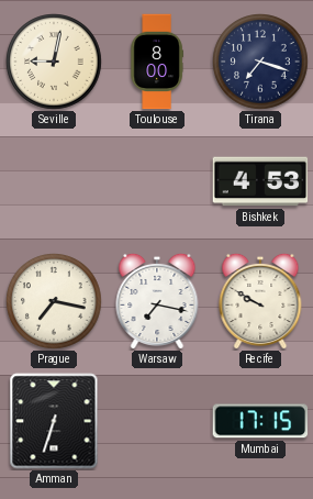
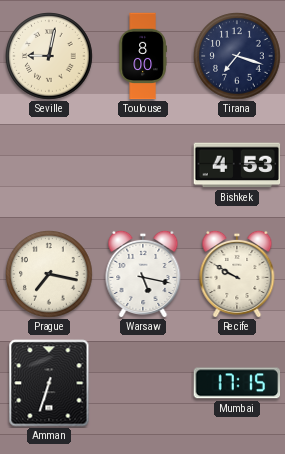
Warsaw: 7:17 -> 5:17
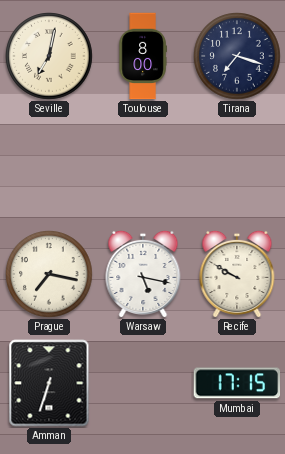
Seville: 9:02 -> 7:02
Bishkek: 4:53 -> none
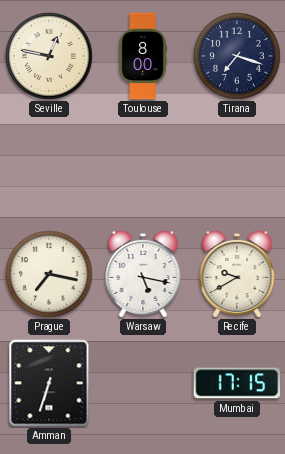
Seville: 7:02 -> 12:47
Recife: 9:50 -> 9:40
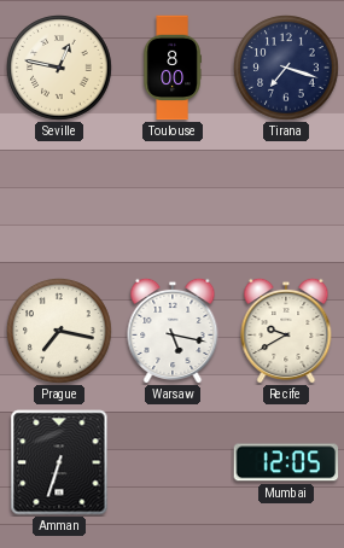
Mumbai: 17:15 -> 12:05
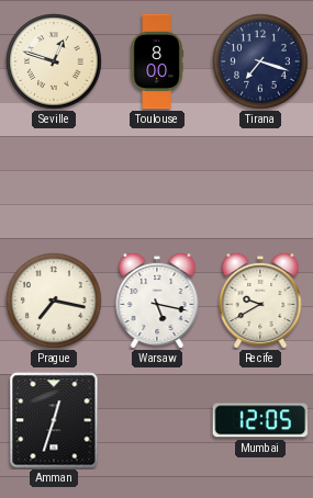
Seville: 12:47 -> 12:48
Amman: 6:33 -> 12:33
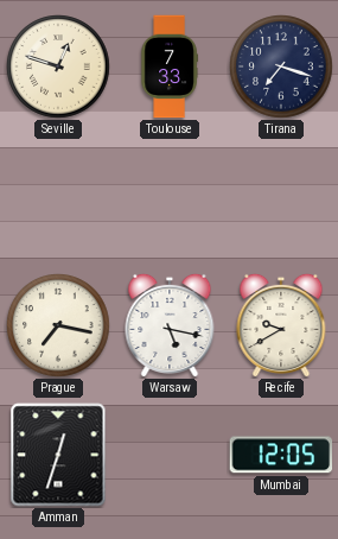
Toulouse: 8:00 -> 7:33
